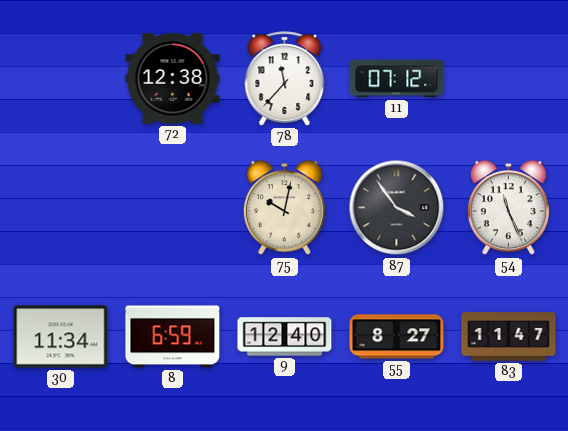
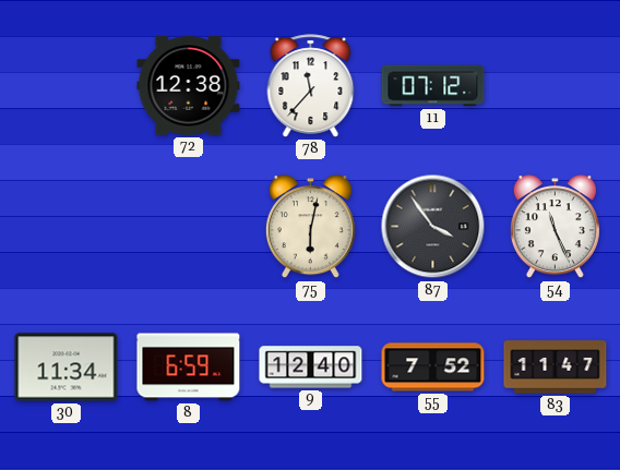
75: 10:02 -> 6:02
55: 8:27 -> 7:52
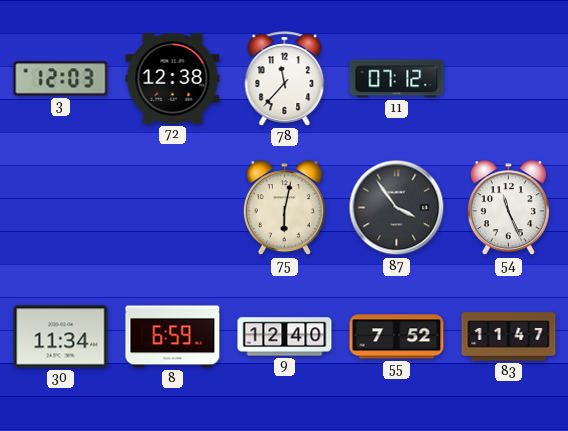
3: none -> 12:03
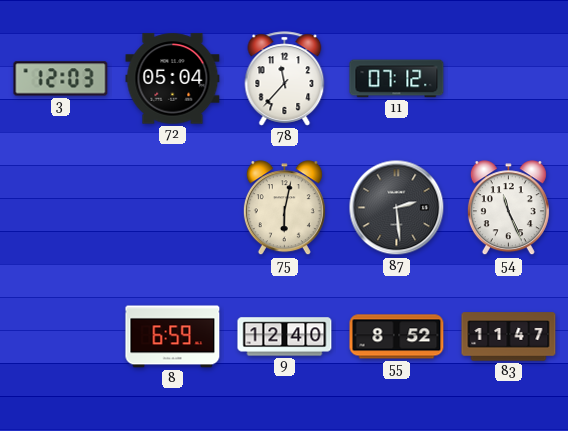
72: 12:38 -> 05:04
87: 3:54 -> 2:29
30: 11:34 -> none
55: 7:52 -> 8:52
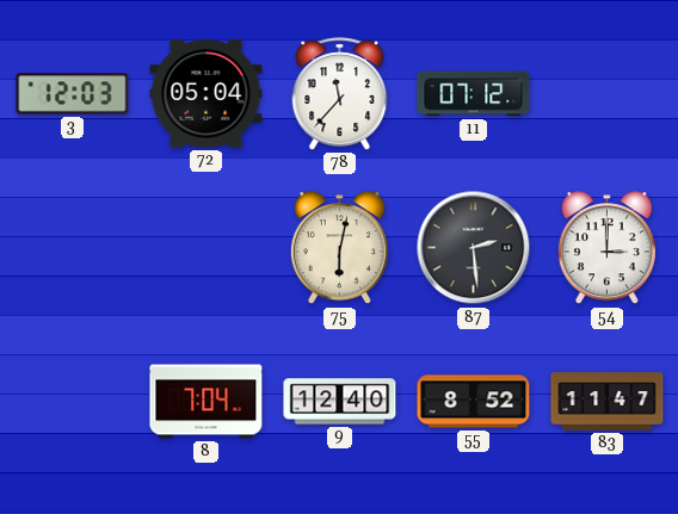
54: 11:26 -> 3:00
8: 6:59 -> 7:04
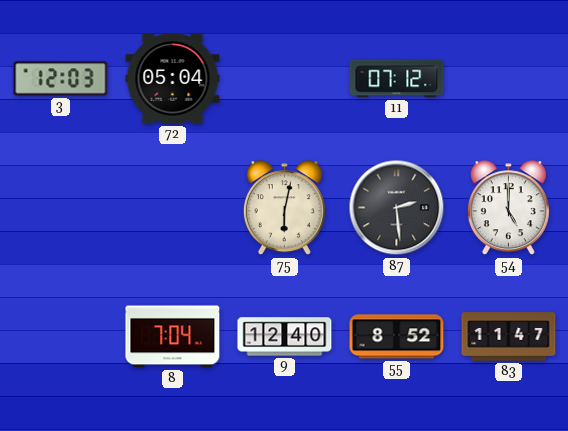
78: 11:37 -> none
54: 3:00 -> 5:00
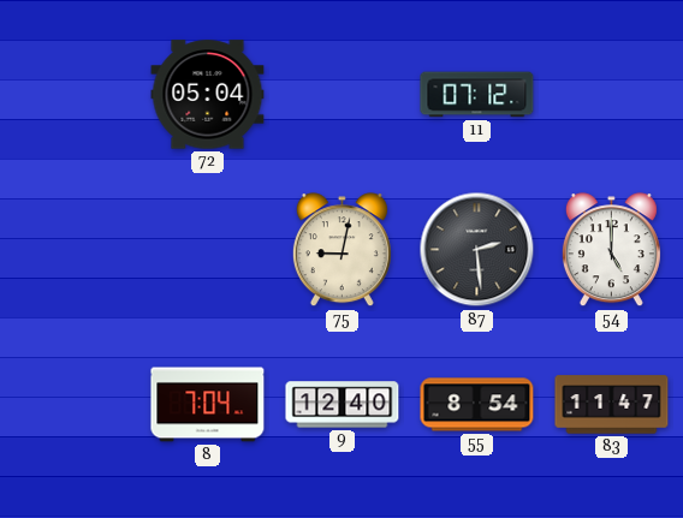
3: 12:03 -> none
75: 6:02 -> 9:02
55: 8:52 -> 8:54
